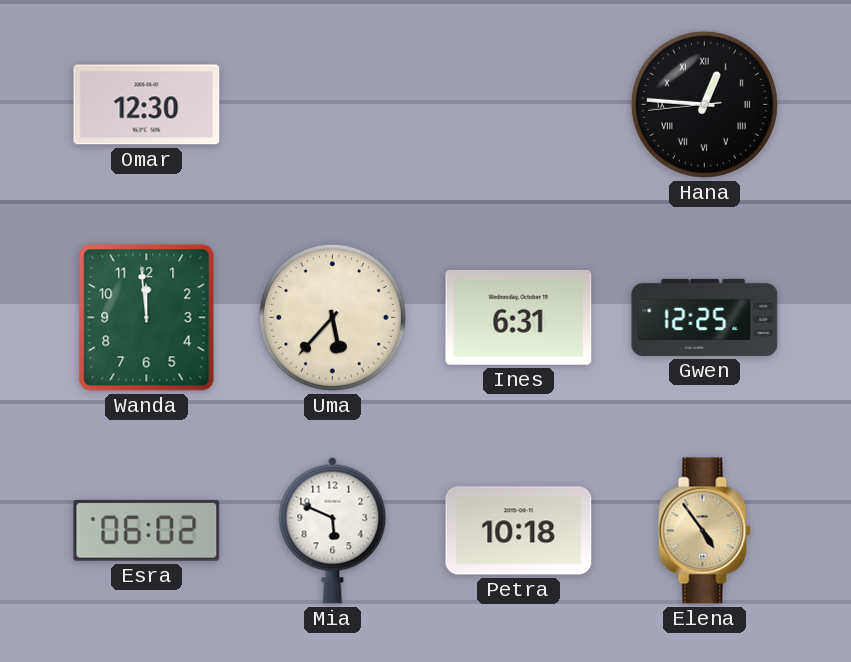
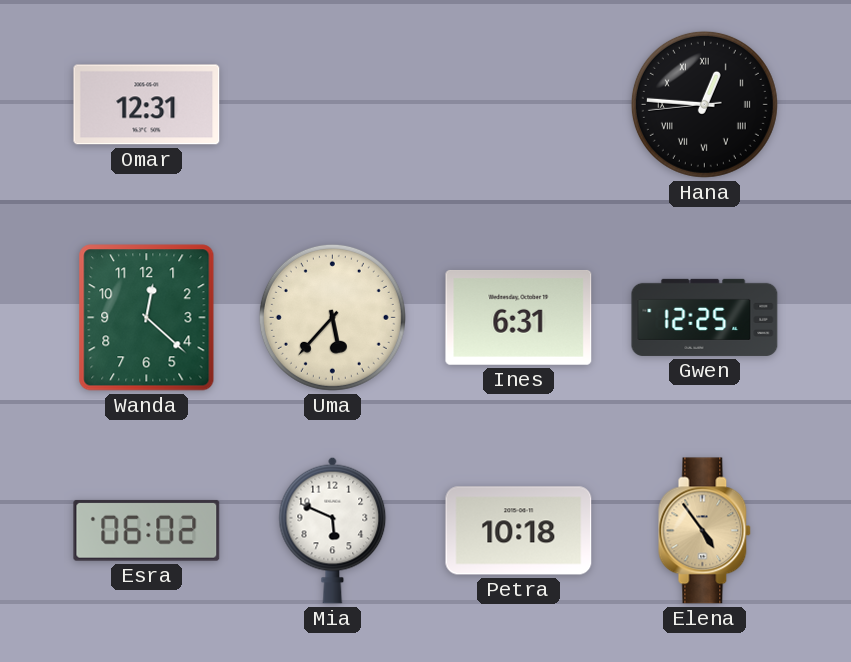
Omar: 12:30 -> 12:31
Wanda: 11:59 -> 12:22
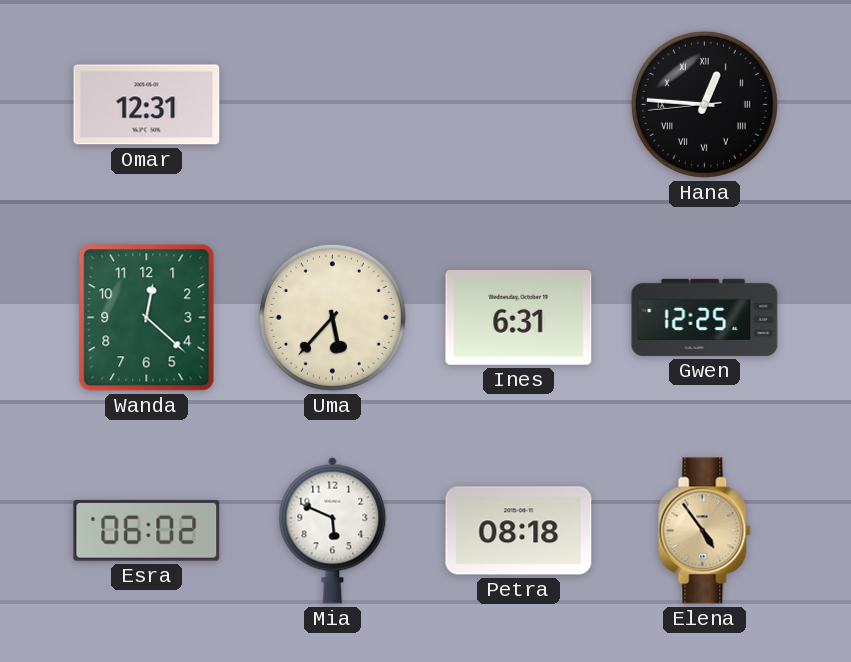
Petra: 10:18 -> 08:18
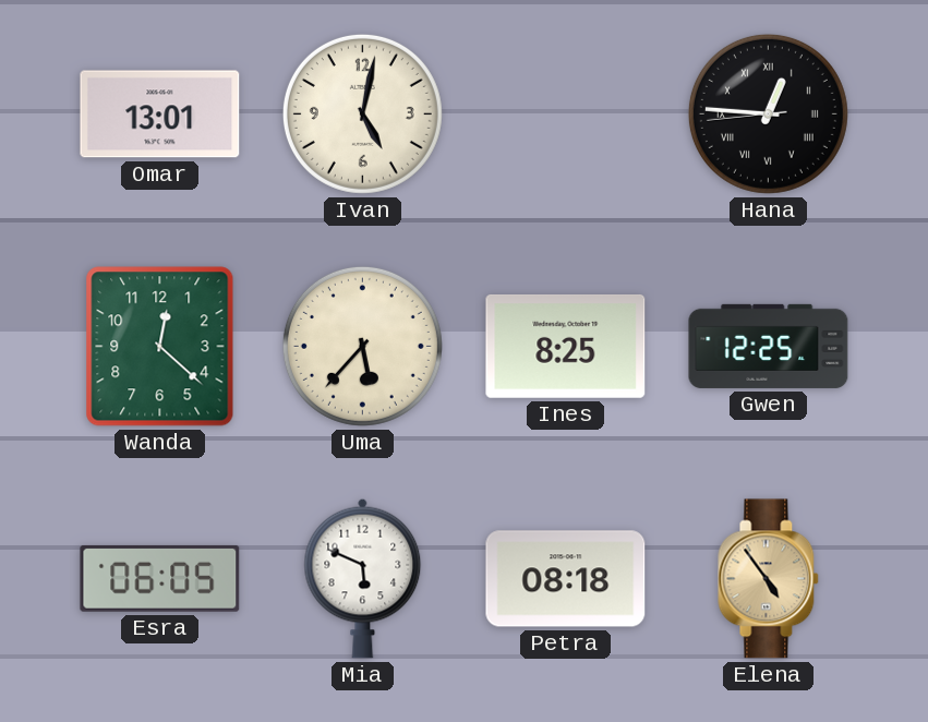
Omar: 12:31 -> 13:01
Ivan: none -> 5:02
Ines: 6:31 -> 8:25
Esra: 06:02 -> 06:05
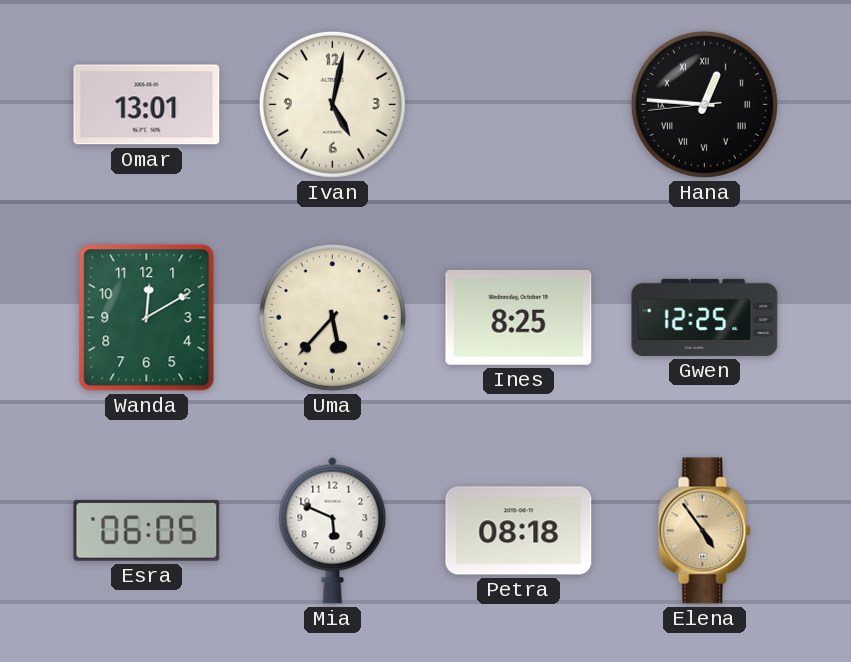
Wanda: 12:22 -> 12:10
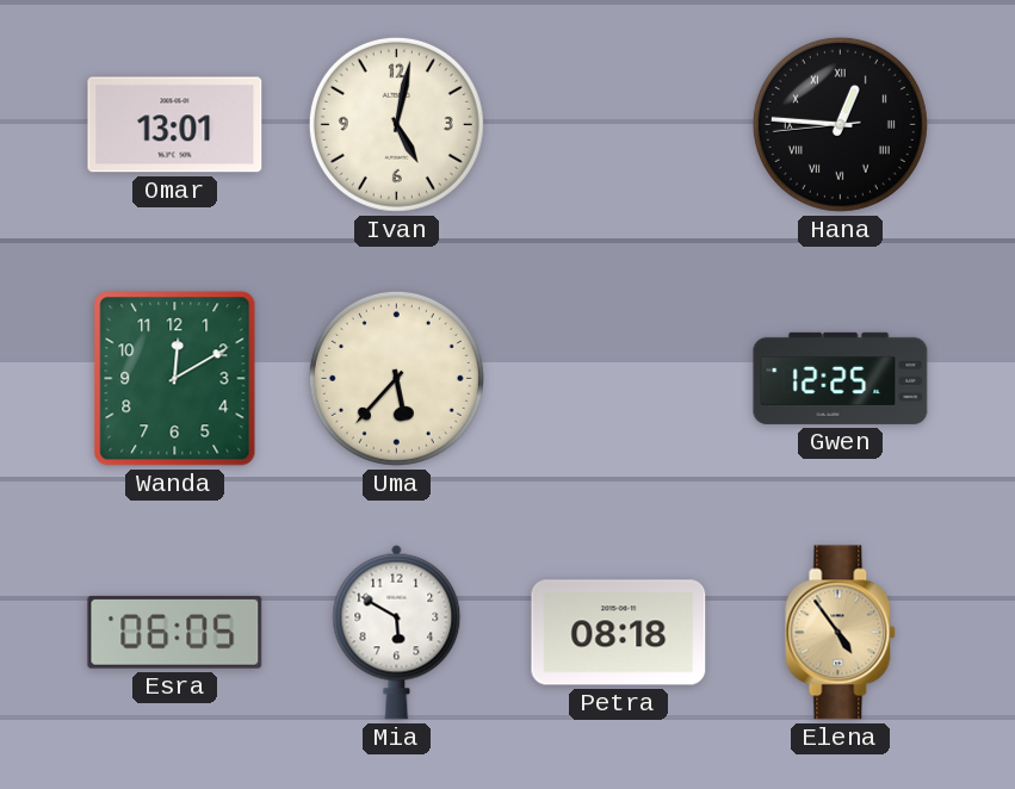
Ines: 8:25 -> none
Mia: 5:49 -> 5:50
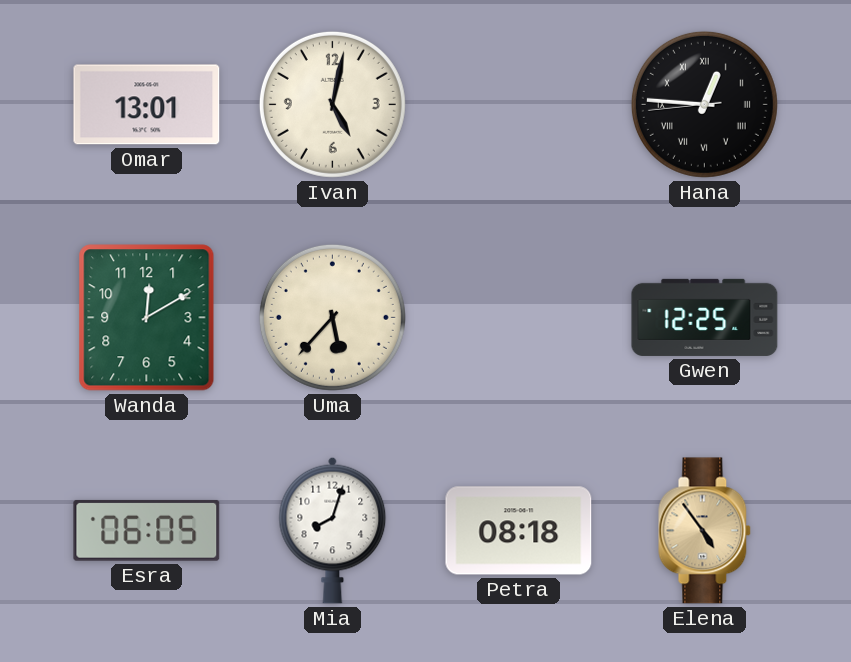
Mia: 5:50 -> 8:03
